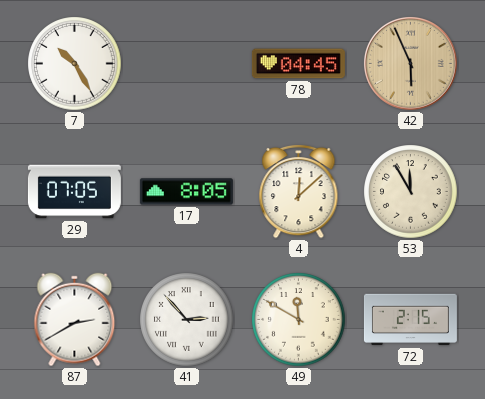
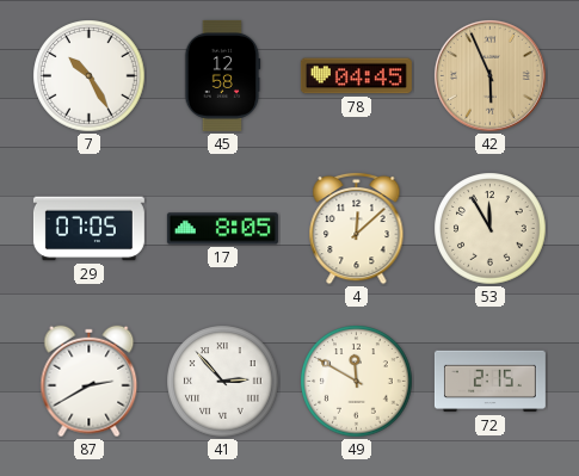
45: none -> 12:58
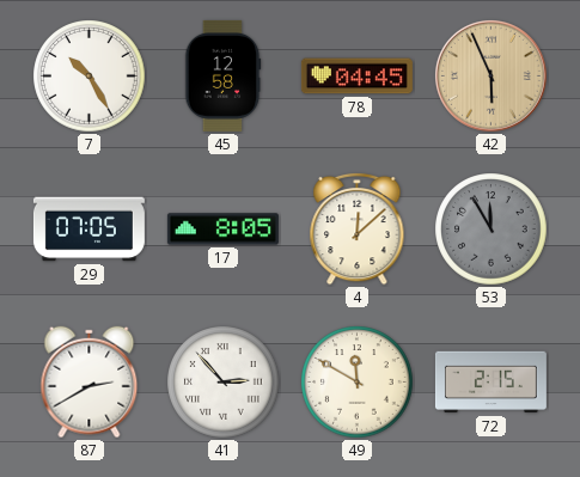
53 dial: cream -> grey
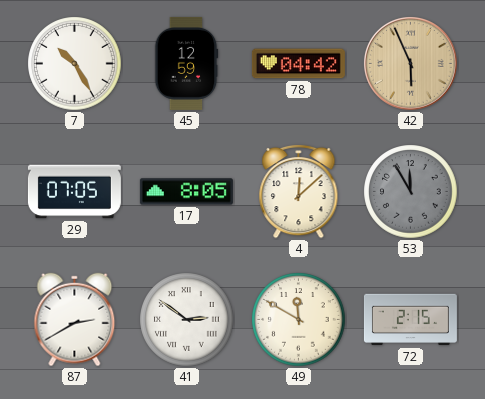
45: 12:58 -> 12:59
78: 04:45 -> 04:42
41: 2:53 -> 2:51
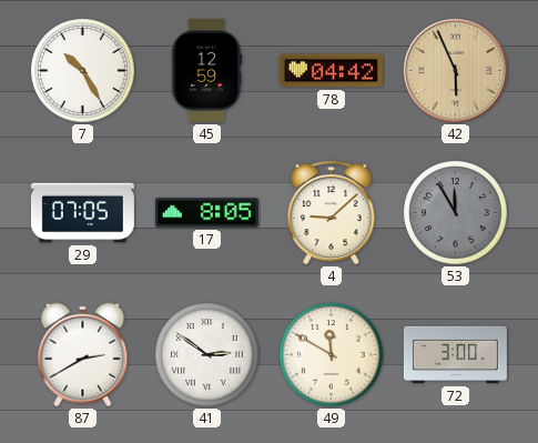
4: 12:08 -> 9:08
72: 2:15 -> 3:00
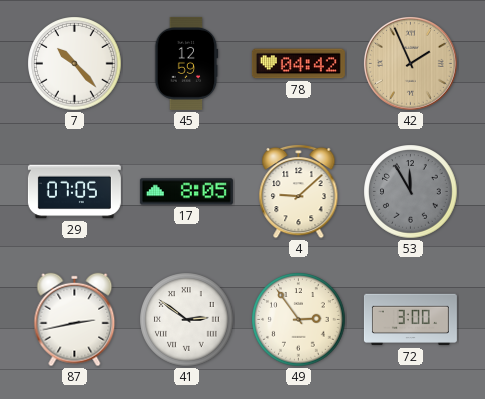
7: 10:25 -> 10:23
42: 5:56 -> 1:56
87: 2:40 -> 2:43
49: 11:50 -> 2:54
